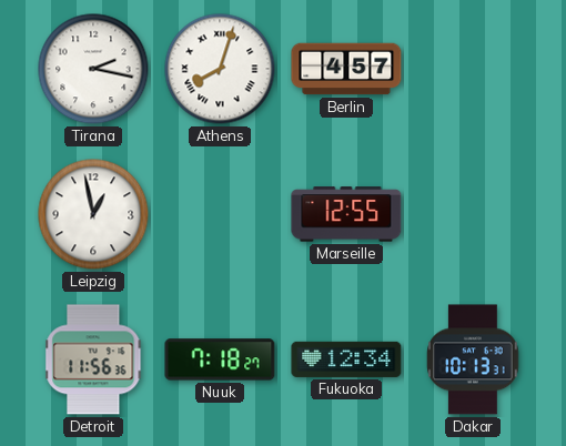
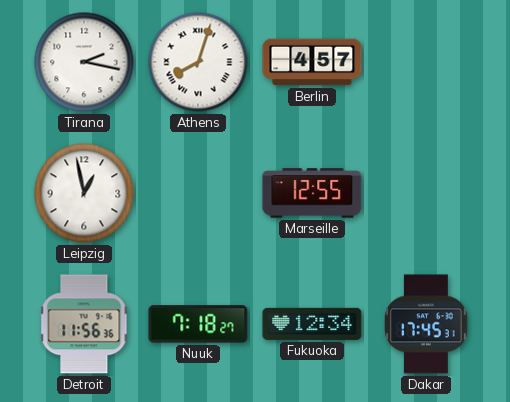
Dakar: 10:13 -> 17:45
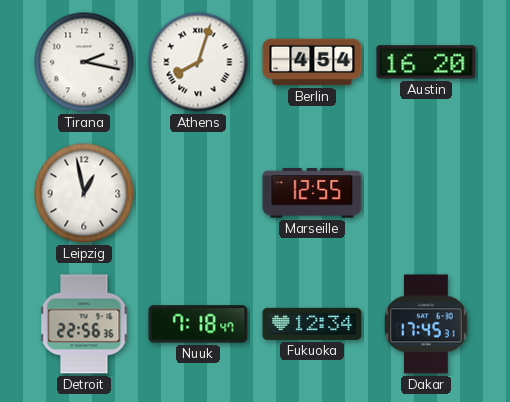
Berlin: 4:57 -> 4:54
Austin: none -> 16:20
Detroit: 11:56 -> 22:56
Nuuk: 7:18:27 -> 7:18:47
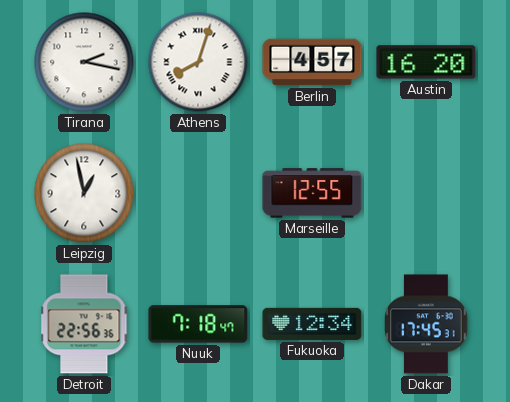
Berlin: 4:54 -> 4:57
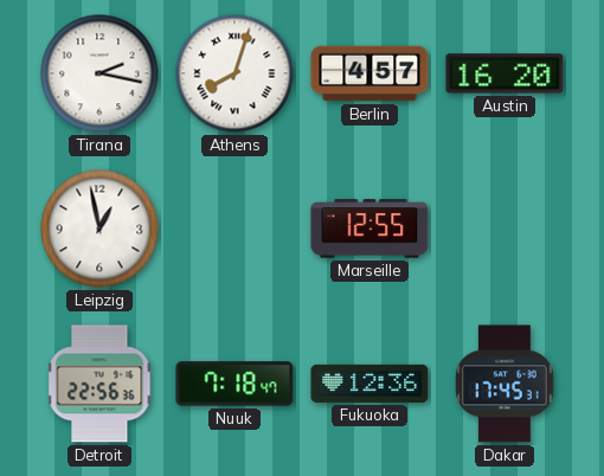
Fukuoka: 12:34 -> 12:36
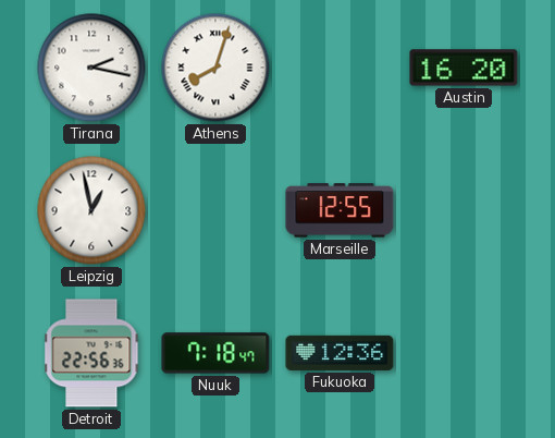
Berlin: 4:57 -> none
Dakar: 17:45 -> none
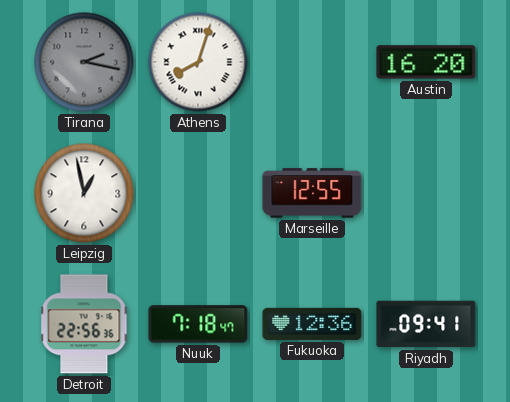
Tirana dial: white -> grey
Riyadh: none -> 09:41
